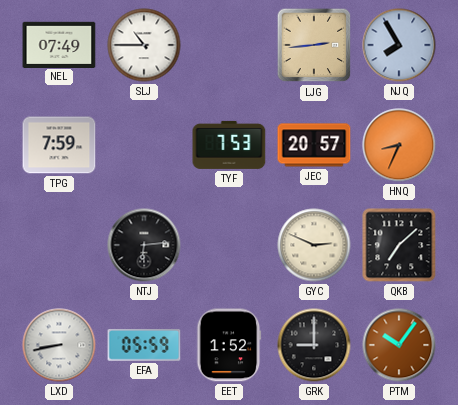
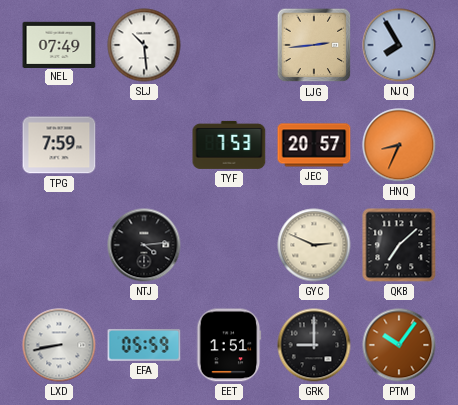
SLJ: 10:45 -> 10:29
NTJ: 6:14 -> 4:14
EET: 1:52 -> 1:51
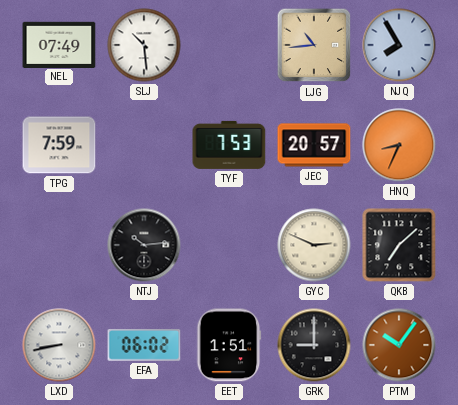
LJG: 2:44 -> 10:44
NTJ: 4:14 -> 10:14
EFA: 05:59 -> 06:02
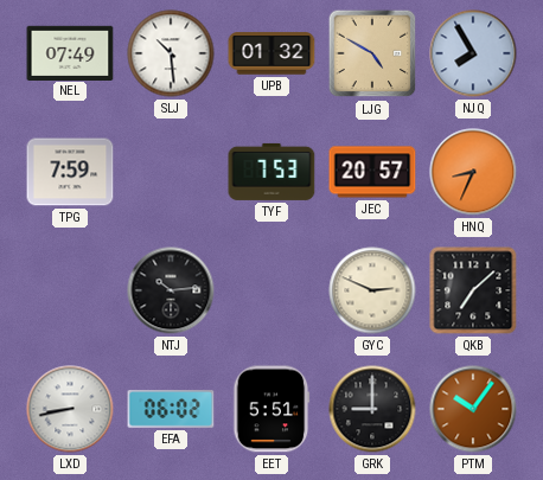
UPB: none -> 01:32
LJG: 10:44 -> 4:50
EET: 1:51 -> 5:51
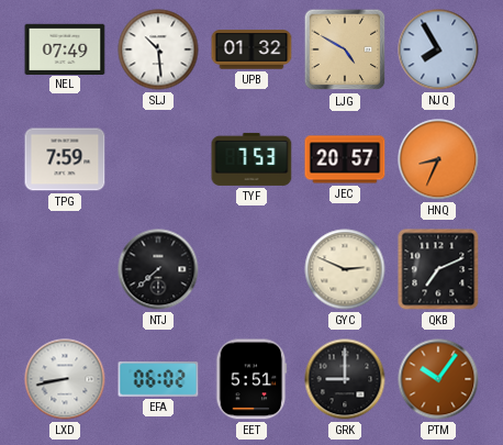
NTJ: 10:14 -> 7:38
QKB: 7:08 -> 7:11
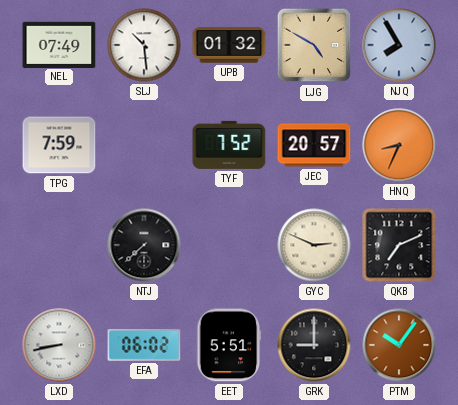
TYF: 7:53 -> 7:52
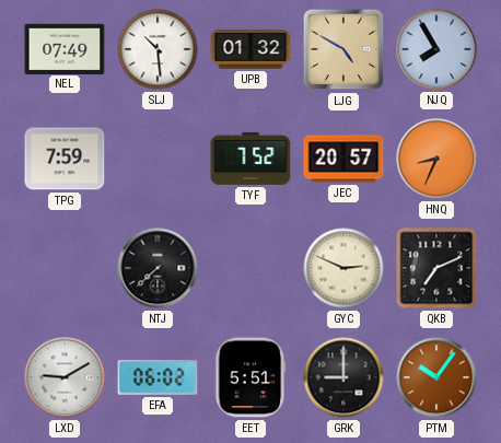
LXD: 8:43 -> 9:10
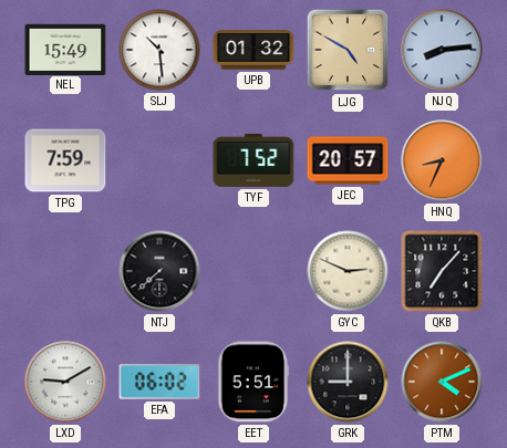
NEL: 07:49 -> 15:49
NJQ: 7:55 -> 8:14
QKB: 7:11 -> 7:07
PTM: 10:06 -> 4:11
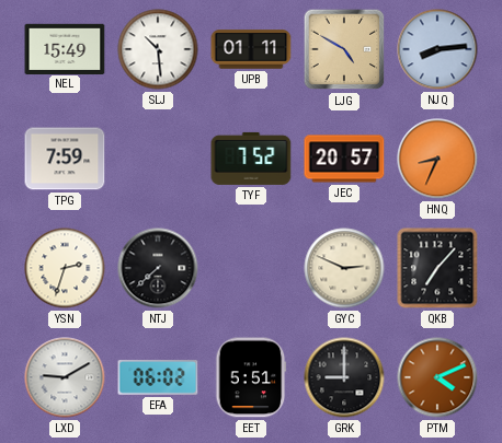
UPB: 01:32 -> 01:11
YSN: none -> 2:33
